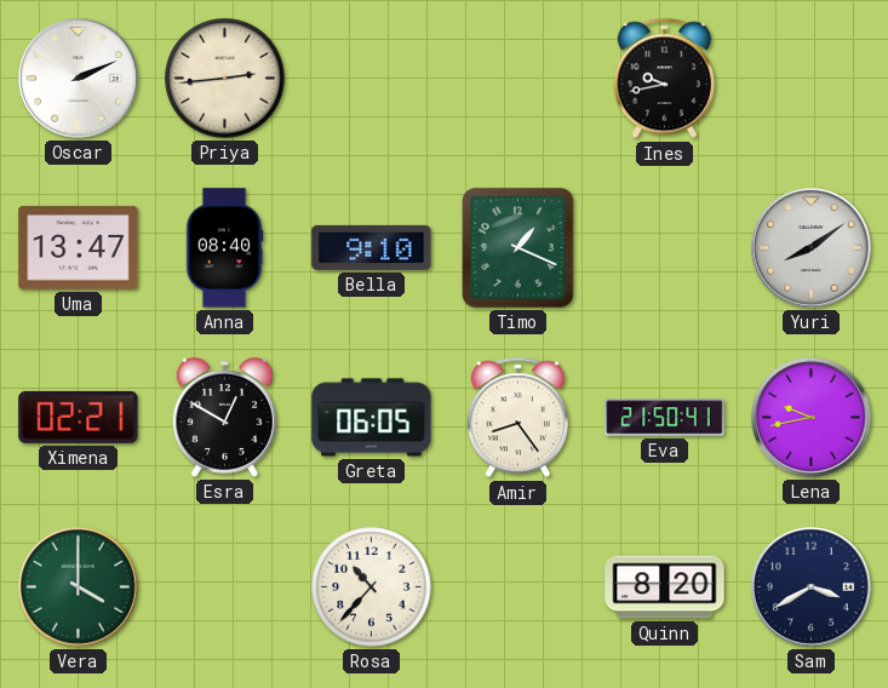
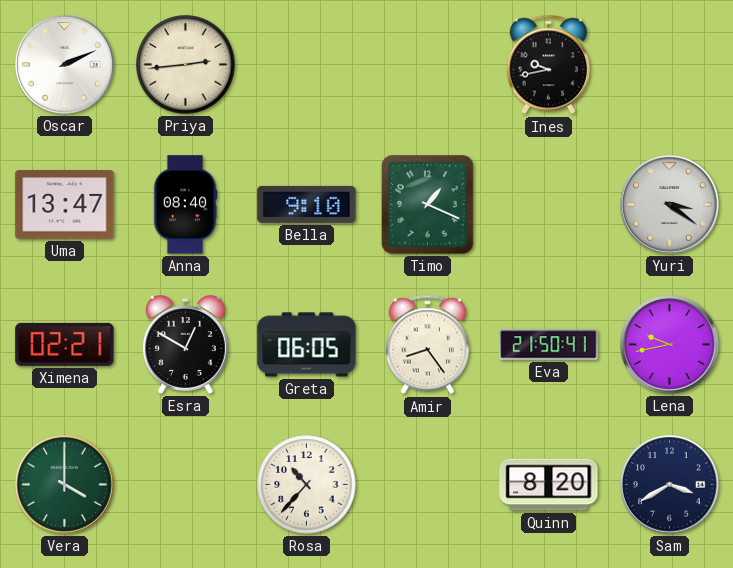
Yuri: 8:09 -> 3:21
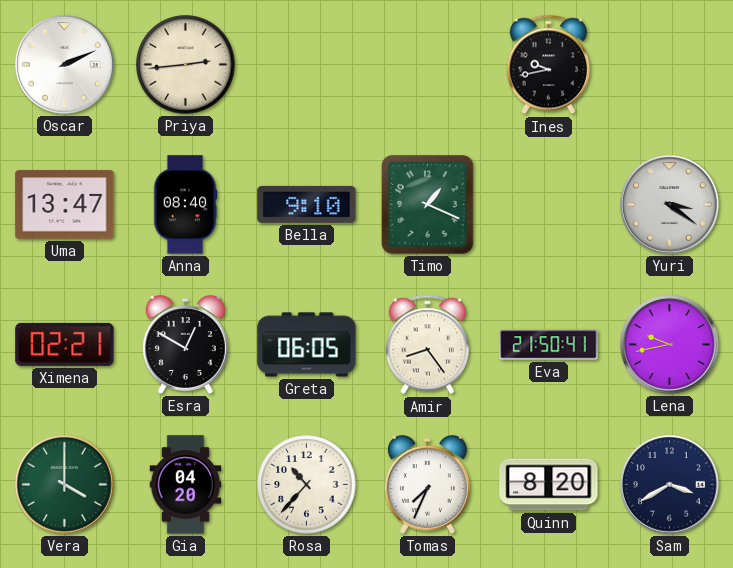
Gia: none -> 04:20
Tomas: none -> 7:34
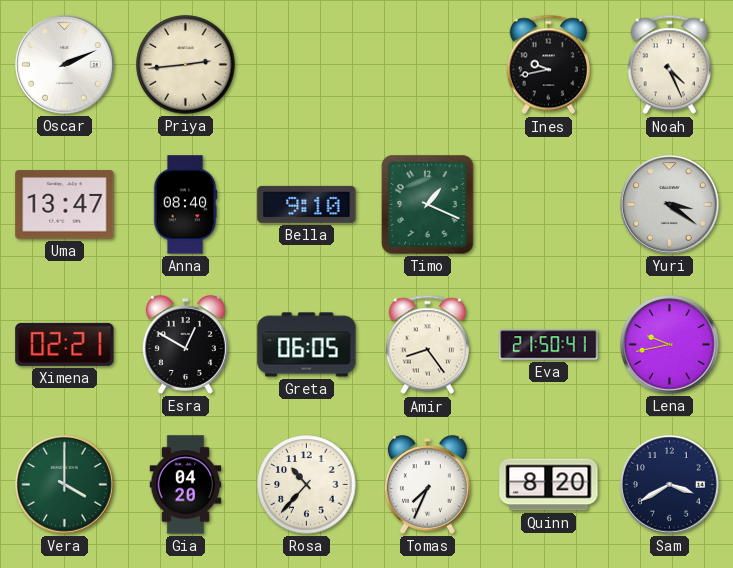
Noah: none -> 4:26
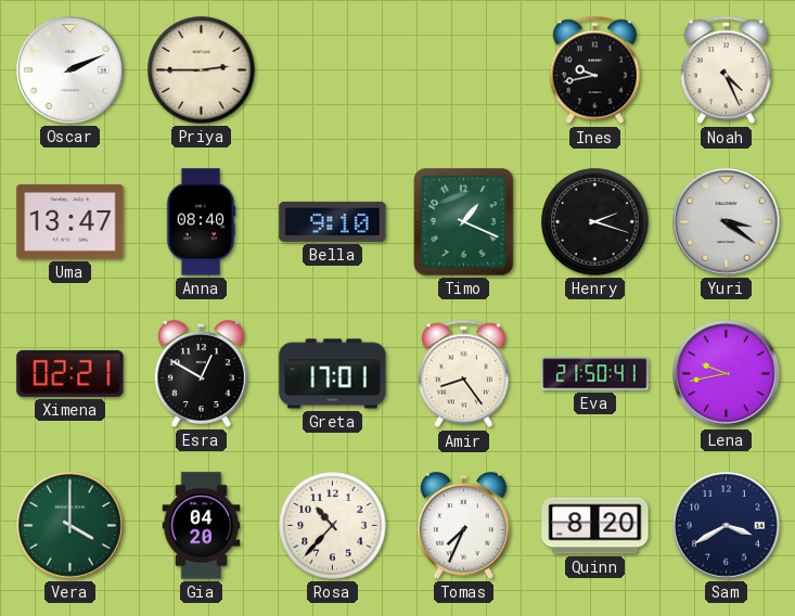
Priya: 2:44 -> 2:45
Henry: none -> 2:18
Greta: 06:05 -> 17:01
